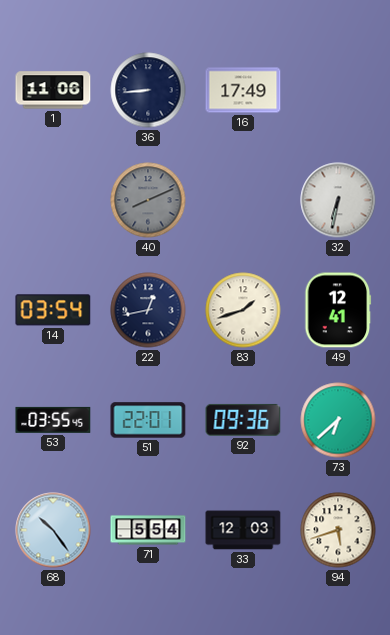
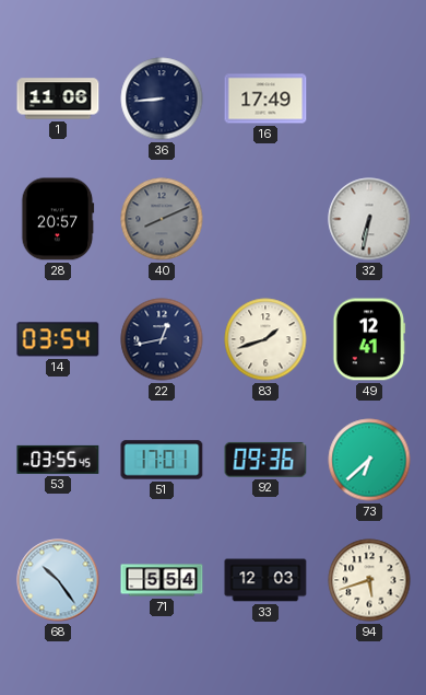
28: none -> 20:57
51: 22:01 -> 17:01
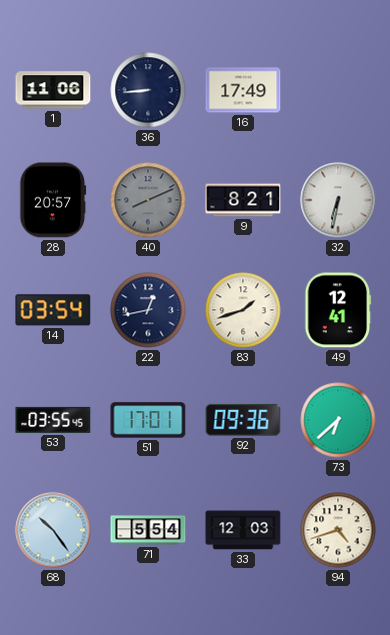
9: none -> 8:21
94: 5:42 -> 4:42
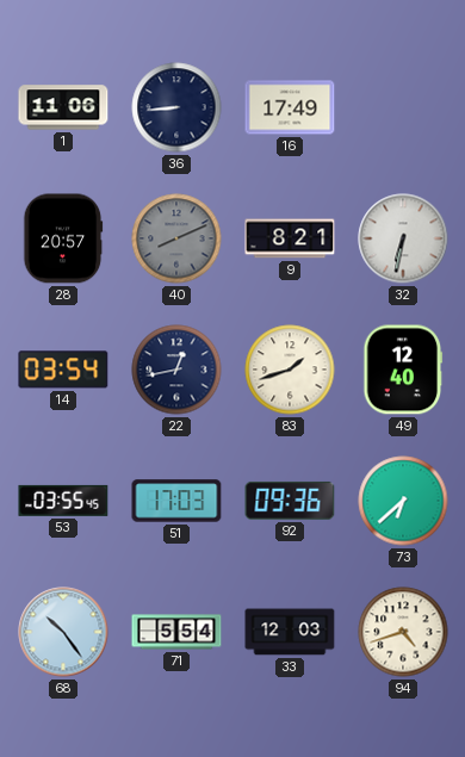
49: 12:41 -> 12:40
51: 17:01 -> 17:03
